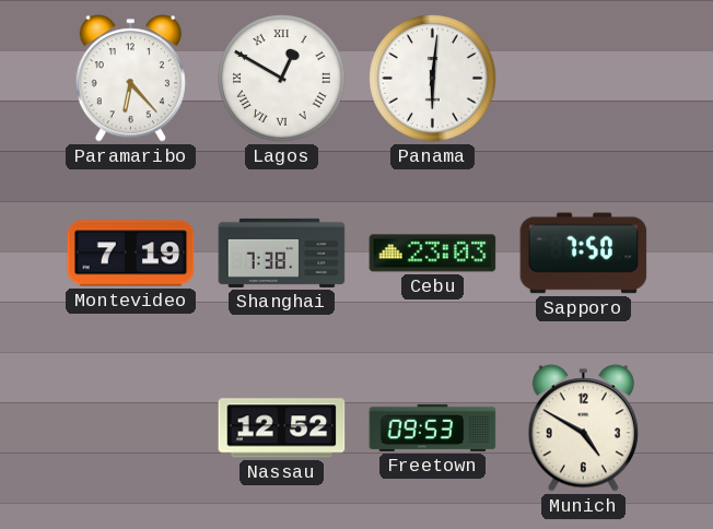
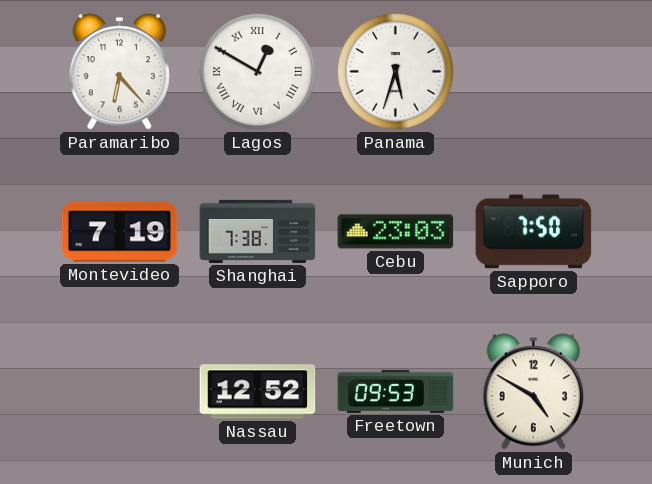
Panama: 6:01 -> 5:33
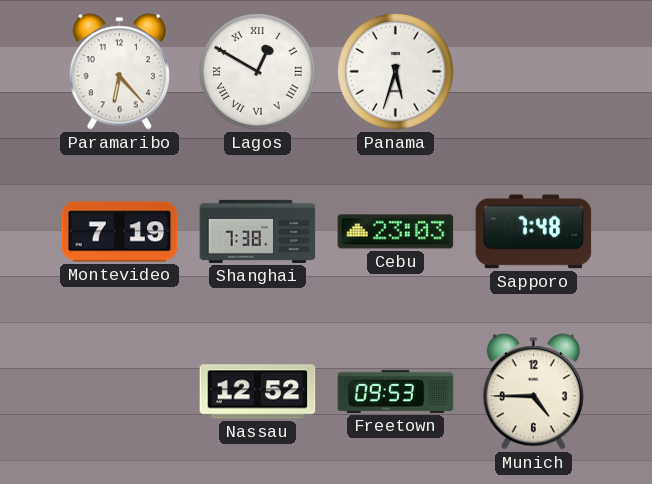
Sapporo: 7:50 -> 7:48
Munich: 4:50 -> 4:45
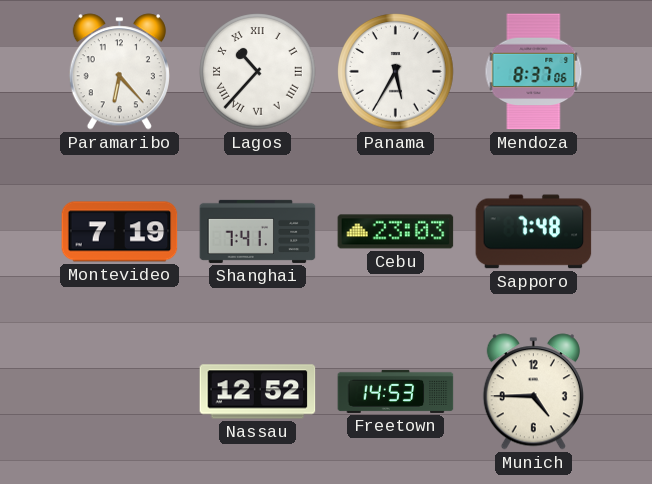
Lagos: 12:50 -> 10:37
Panama: 5:33 -> 5:35
Mendoza: none -> 8:37
Shanghai: 7:38 -> 7:41
Freetown: 09:53 -> 14:53
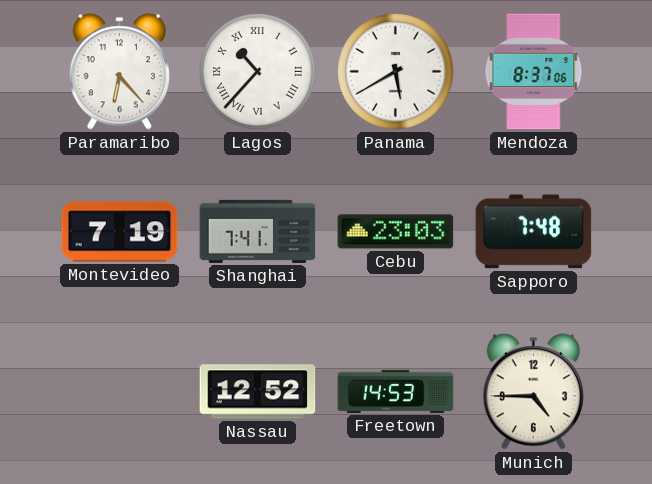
Panama: 5:35 -> 5:40
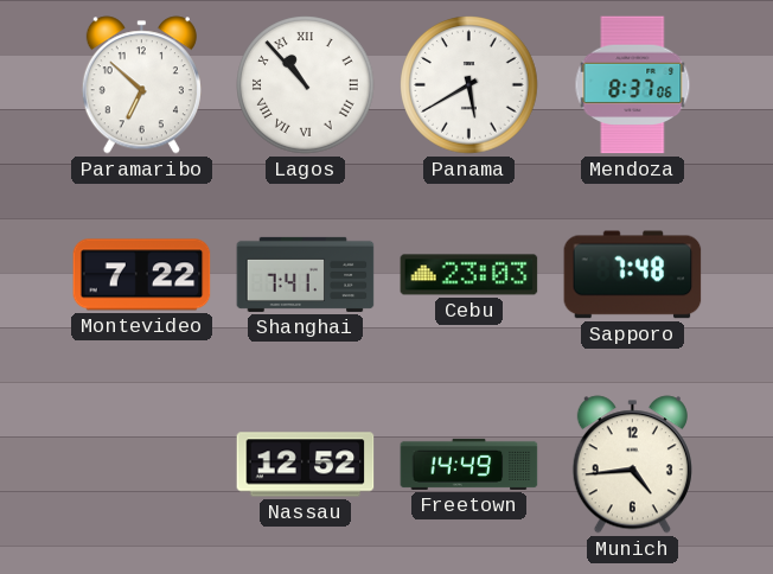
Paramaribo: 6:23 -> 6:52
Lagos: 10:37 -> 10:53
Montevideo: 7:19 -> 7:22
Freetown: 14:53 -> 14:49
Munich: 4:45 -> 4:44
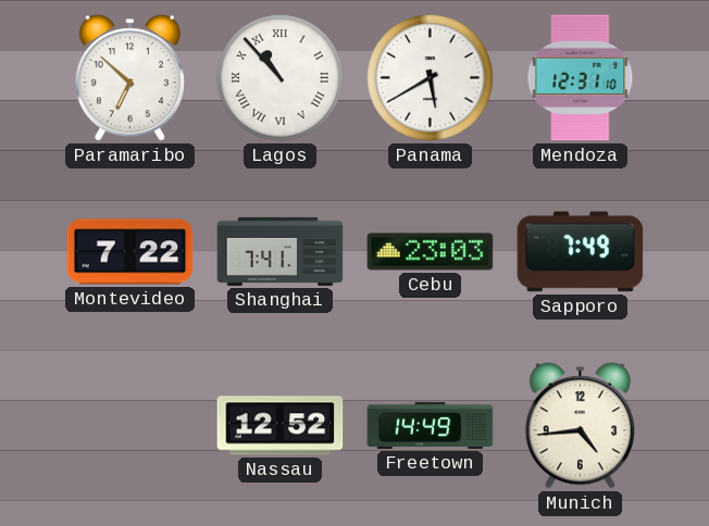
Mendoza: 8:37 -> 12:31
Sapporo: 7:48 -> 7:49
